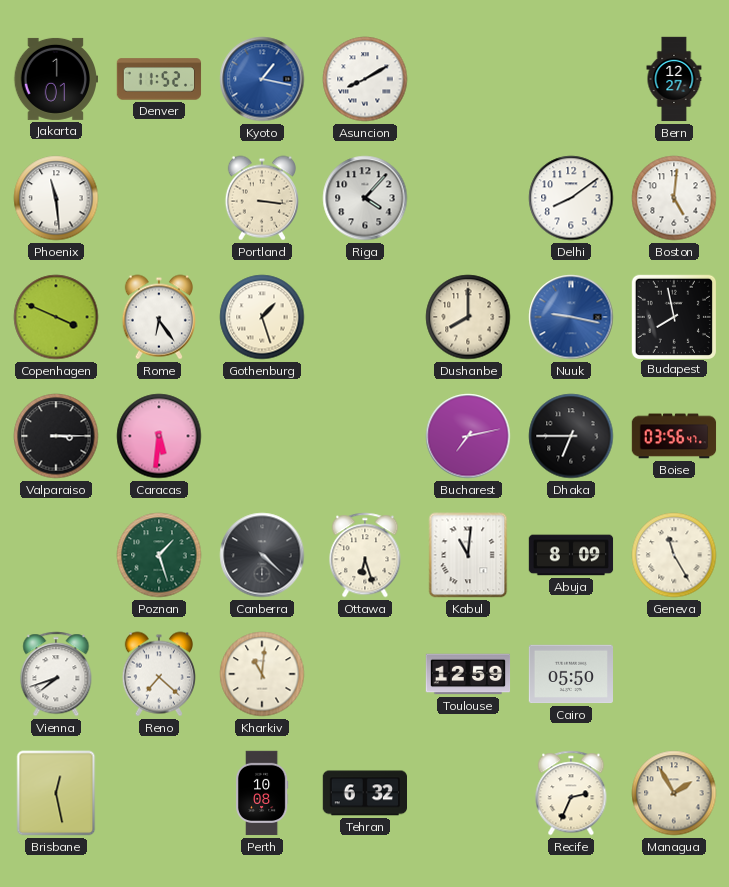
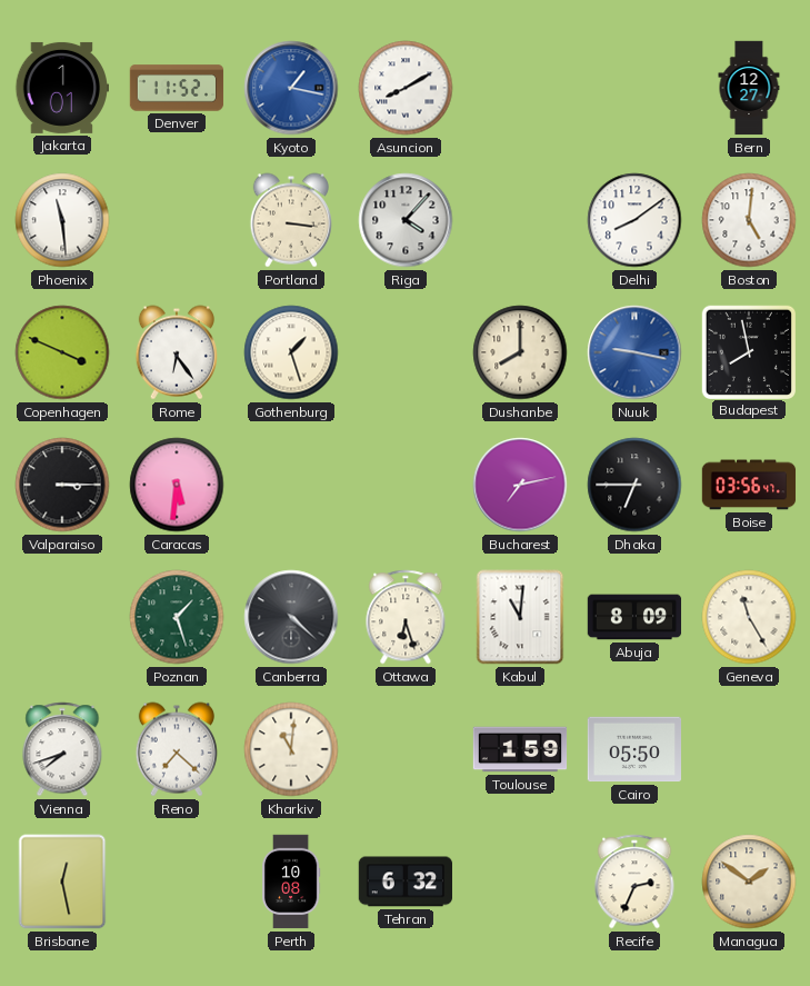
Toulouse: 12:59 -> 1:59
Managua: 1:55 -> 1:51
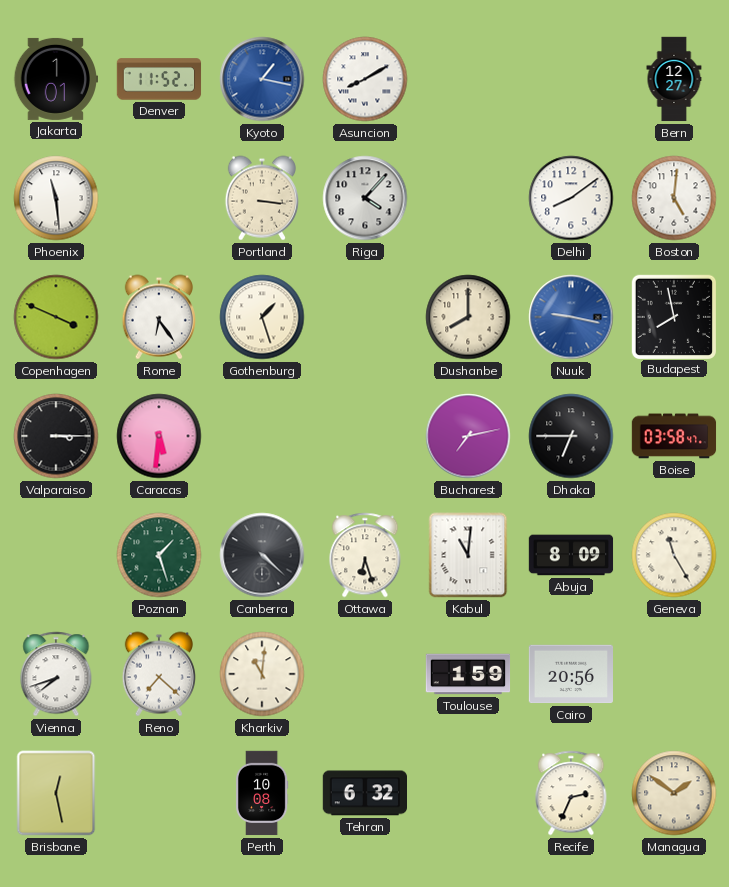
Boise: 03:56 -> 03:58
Cairo: 05:50 -> 20:56
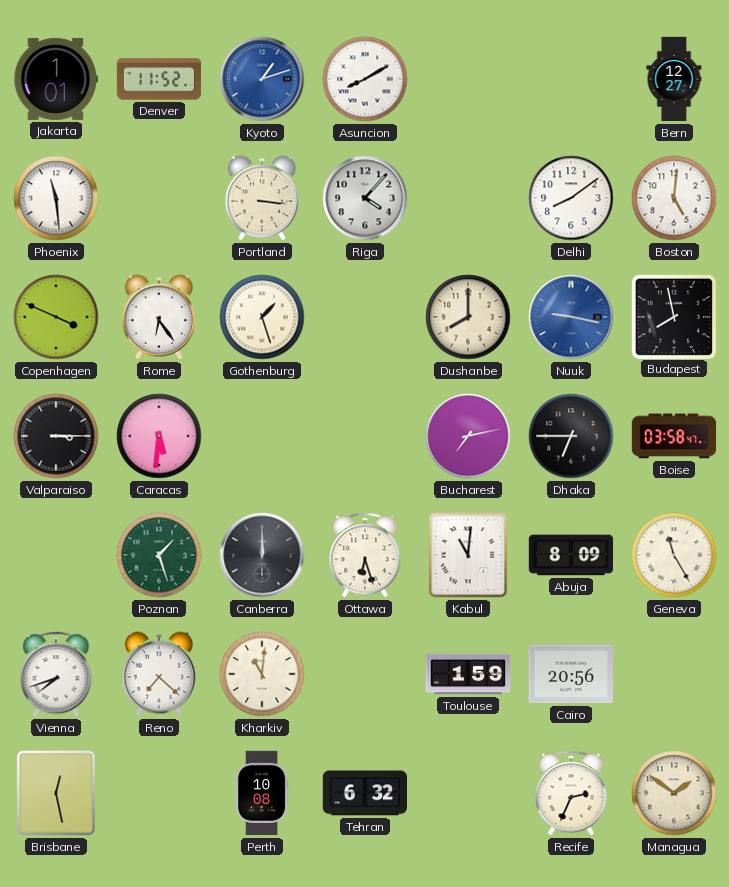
Kyoto: 1:17 -> 1:12
Canberra: 4:22 -> 12:00
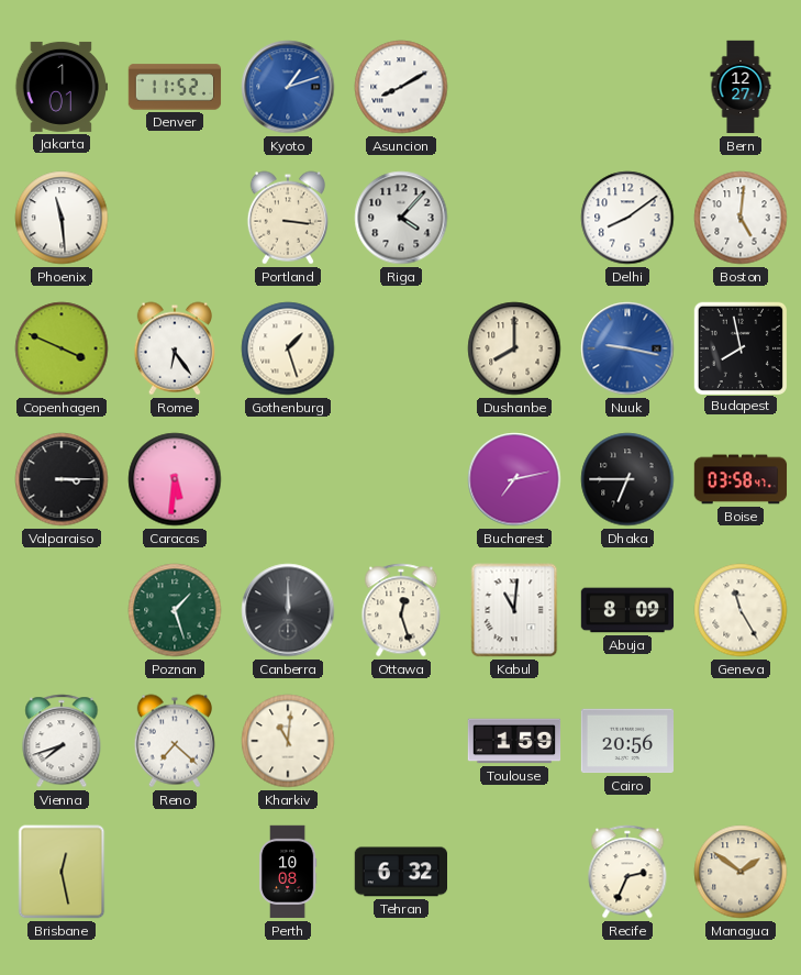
Ottawa: 6:27 -> 12:27
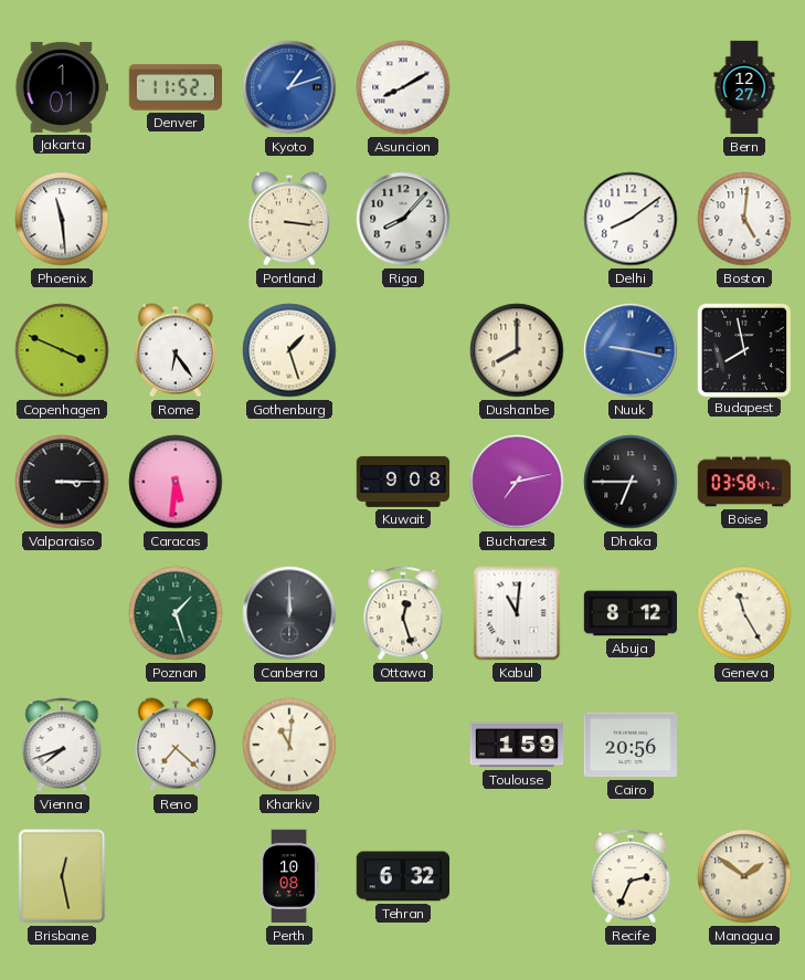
Riga: 4:07 -> 8:07
Kuwait: none -> 9:08
Abuja: 8:09 -> 8:12
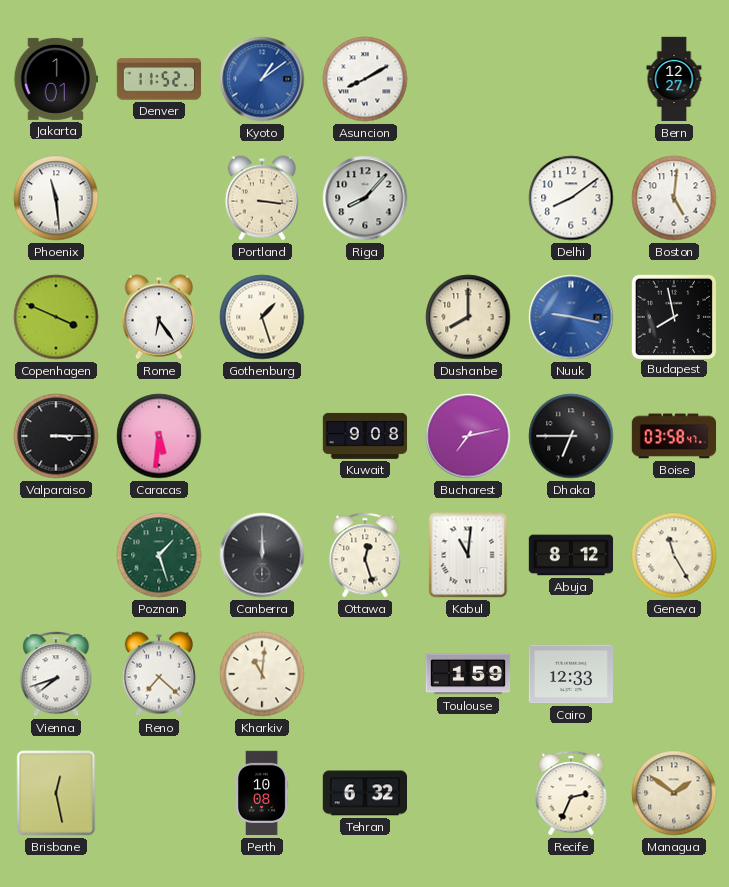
Kyoto: 1:12 -> 1:09
Cairo: 20:56 -> 12:33
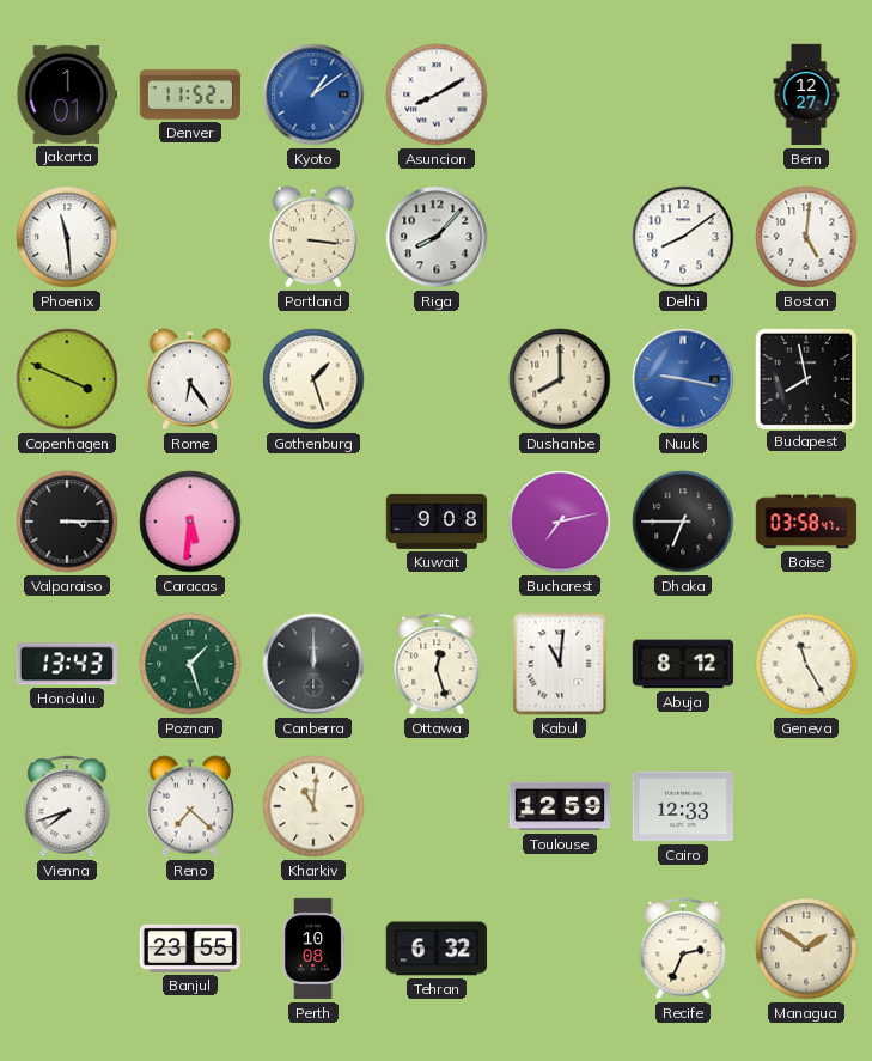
Honolulu: none -> 13:43
Toulouse: 1:59 -> 12:59
Brisbane: 12:28 -> none
Banjul: none -> 23:55
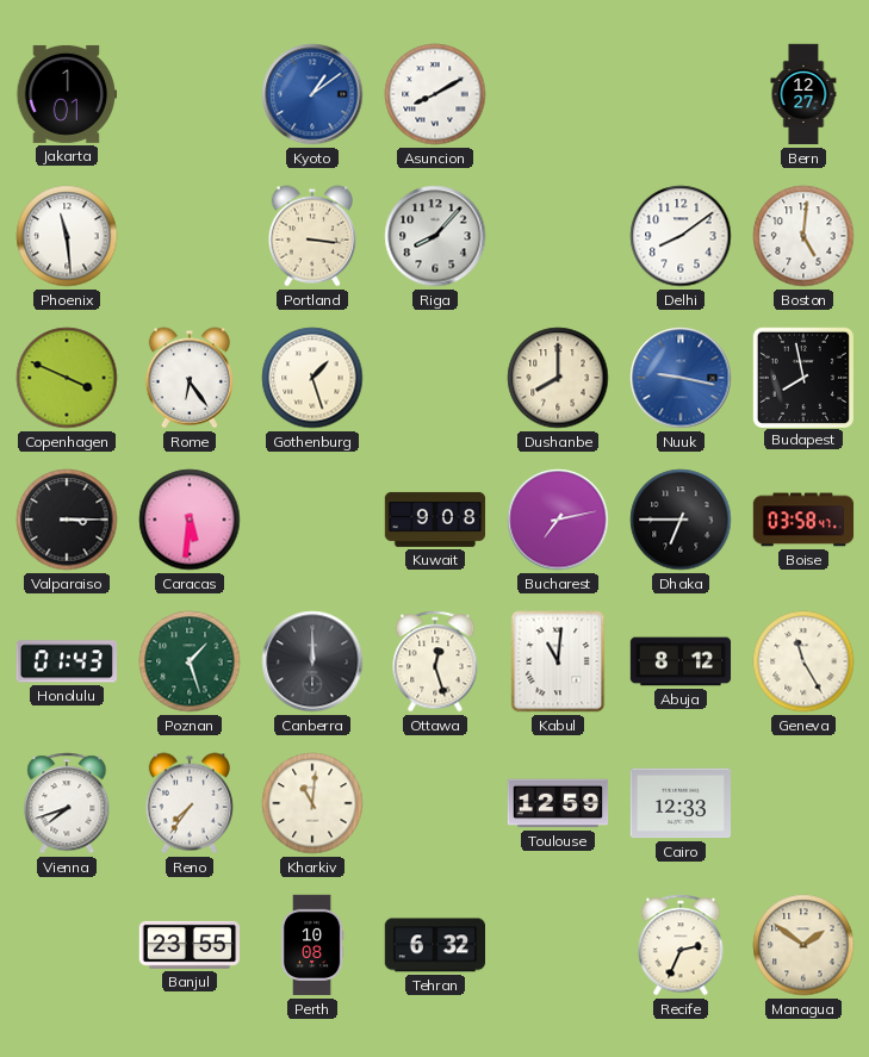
Denver: 11:52 -> none
Honolulu: 13:43 -> 01:43
Reno: 7:22 -> 7:36
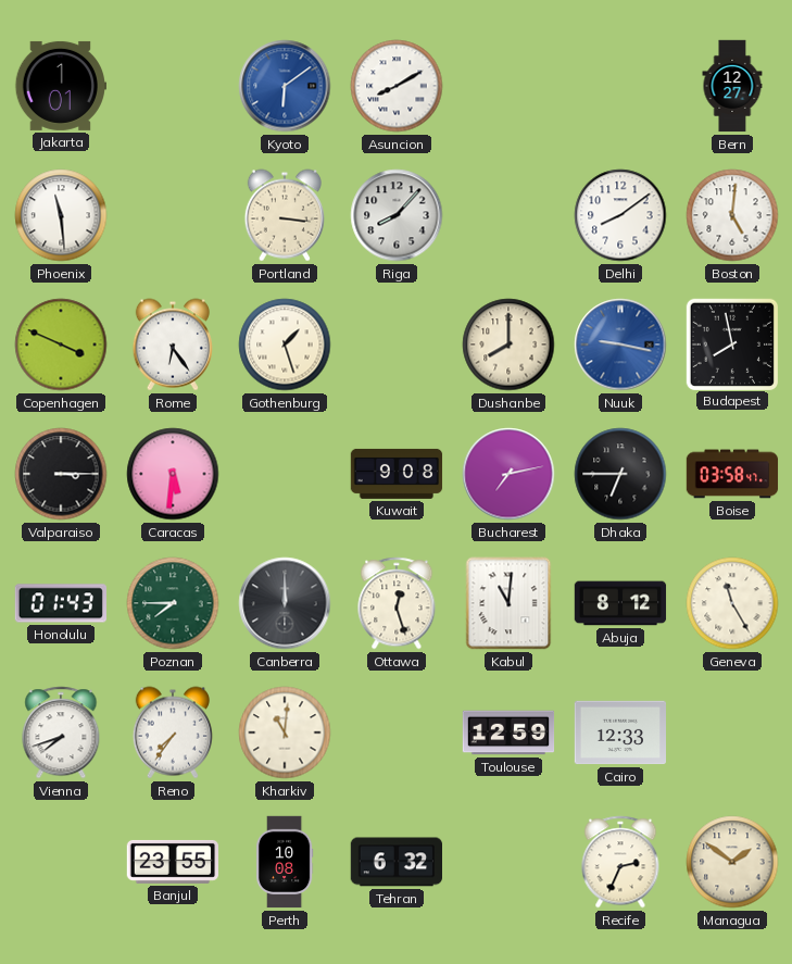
Kyoto: 1:09 -> 6:09
Poznan: 1:27 -> 7:45
